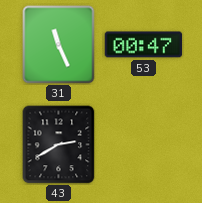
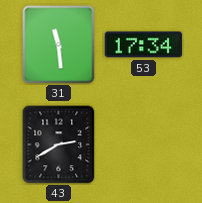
31: 11:26 -> 11:29
53: 00:47 -> 17:34
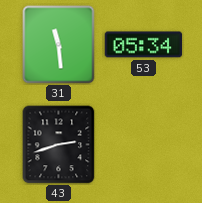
53: 17:34 -> 05:34
43: 2:40 -> 2:42
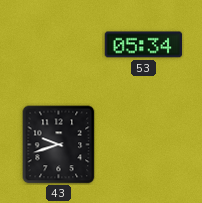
31: 11:29 -> none
43: 2:42 -> 9:42
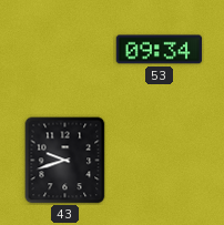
53: 05:34 -> 09:34
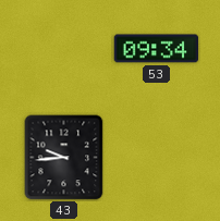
43: 9:42 -> 9:44
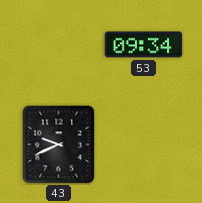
43: 9:44 -> 9:41
